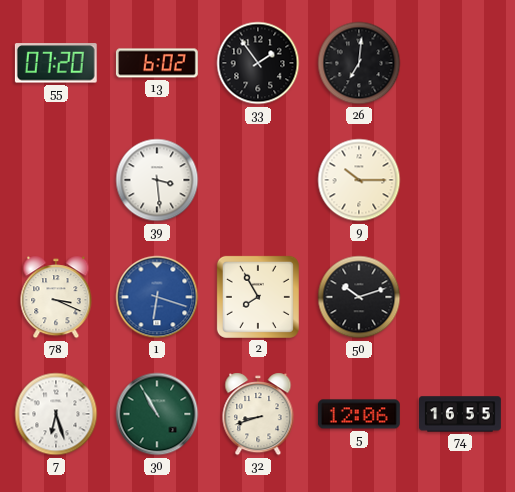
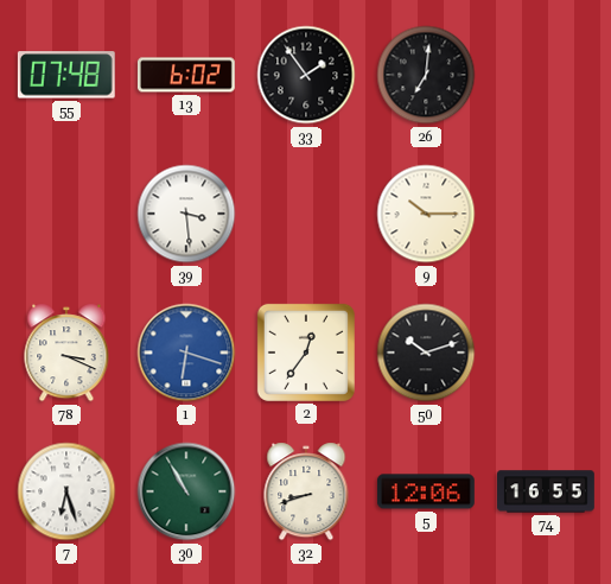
55: 07:20 -> 07:48
2: 7:55 -> 12:36
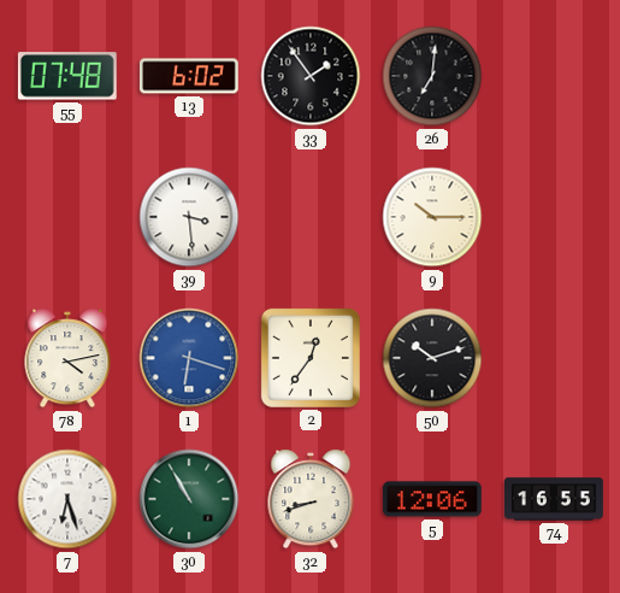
78: 3:19 -> 4:13
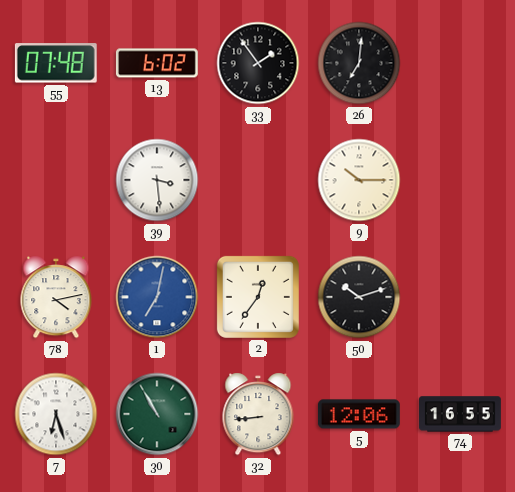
1: 6:18 -> 7:02
32: 8:42 -> 8:44
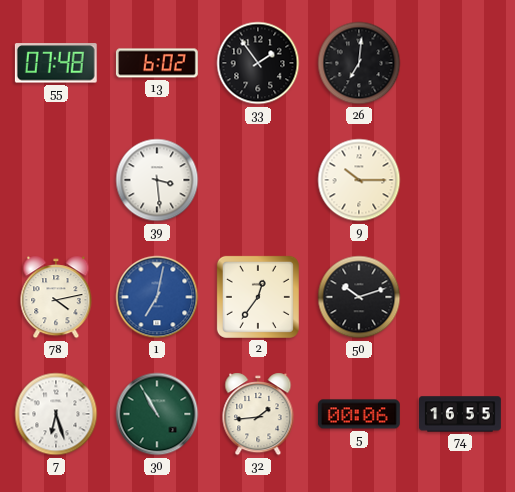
32: 8:44 -> 1:44
5: 12:06 -> 00:06
